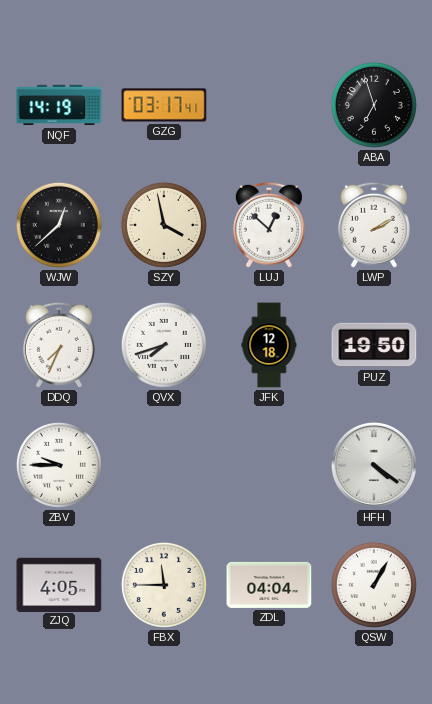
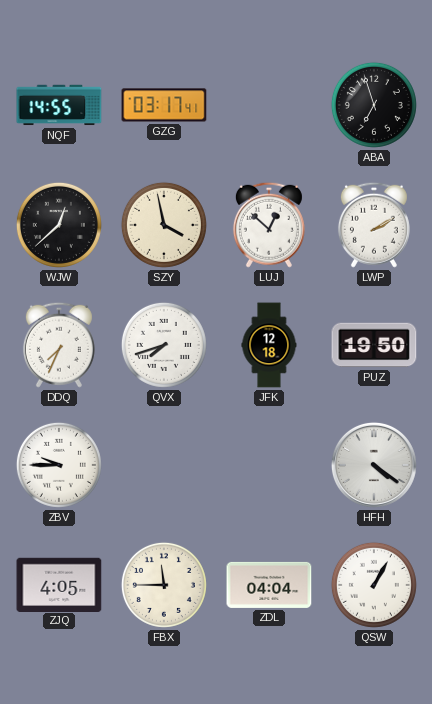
NQF: 14:19 -> 14:55
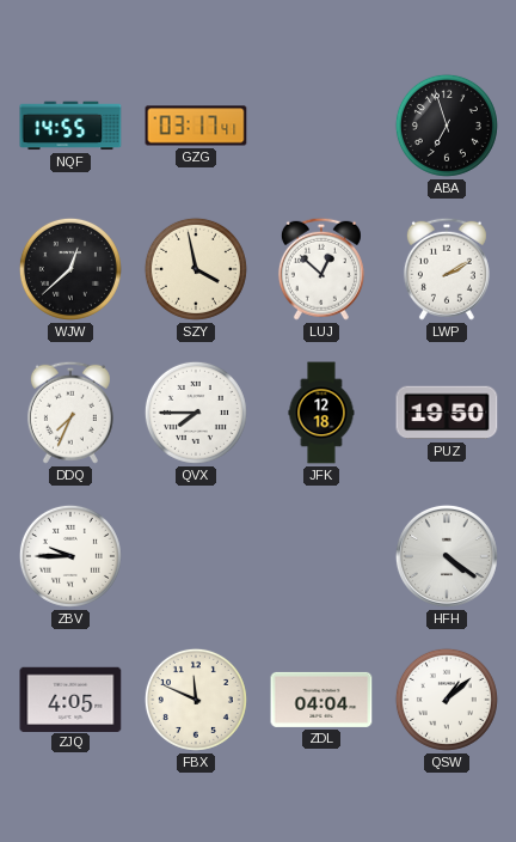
QVX: 7:42 -> 7:45
FBX: 11:45 -> 11:49
QSW: 1:05 -> 1:08
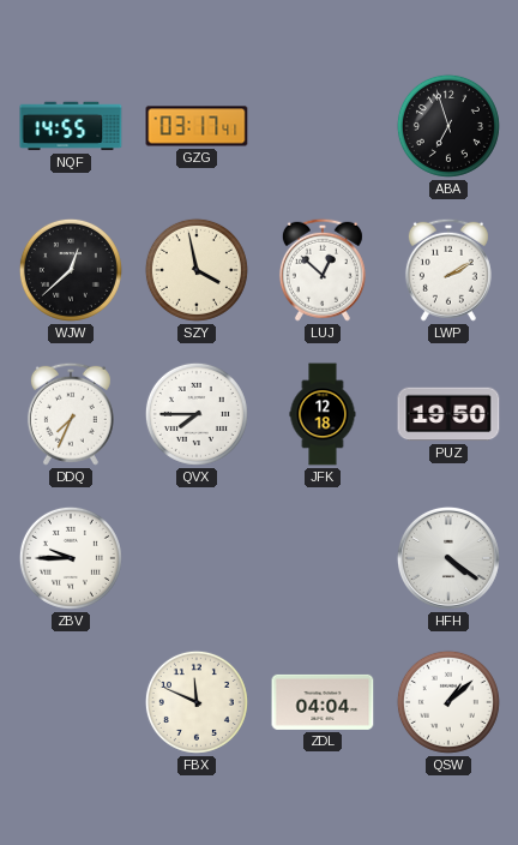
ZJQ: 4:05 -> none
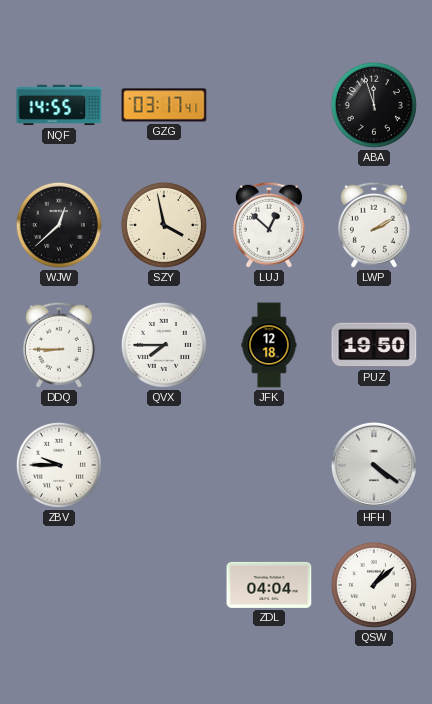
ABA: 6:57 -> 11:57
DDQ: 7:34 -> 8:45
FBX: 11:49 -> none
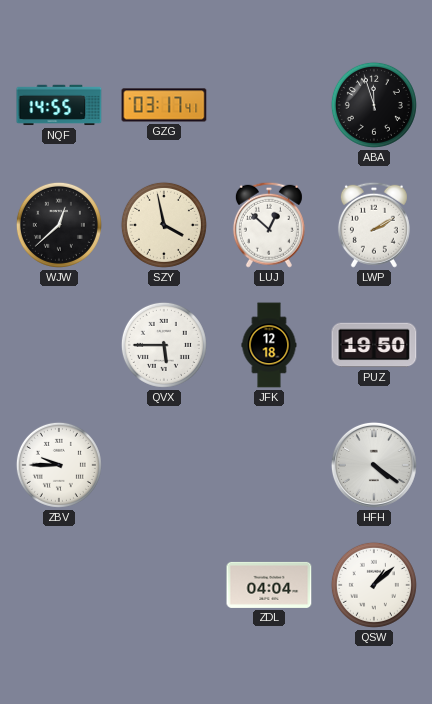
DDQ: 8:45 -> none
QVX: 7:45 -> 5:45
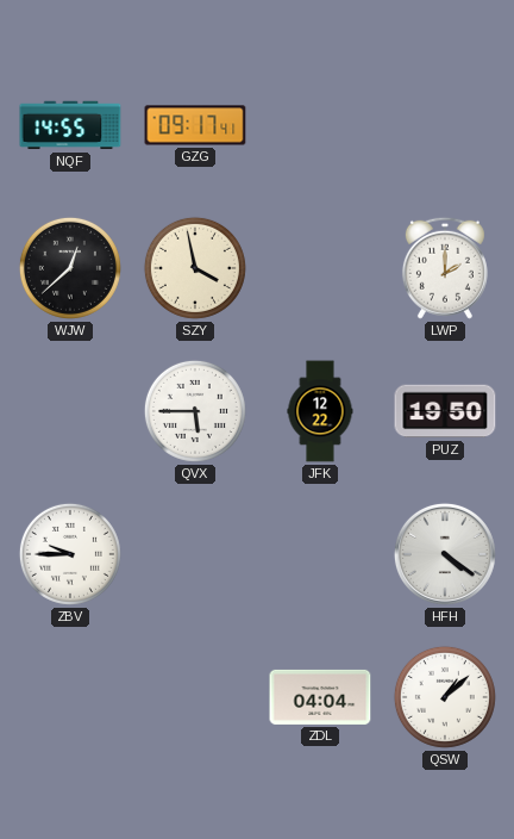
GZG: 03:17 -> 09:17
ABA: 11:57 -> none
LUJ: 12:52 -> none
LWP: 2:10 -> 2:00
JFK: 12:18 -> 12:22
